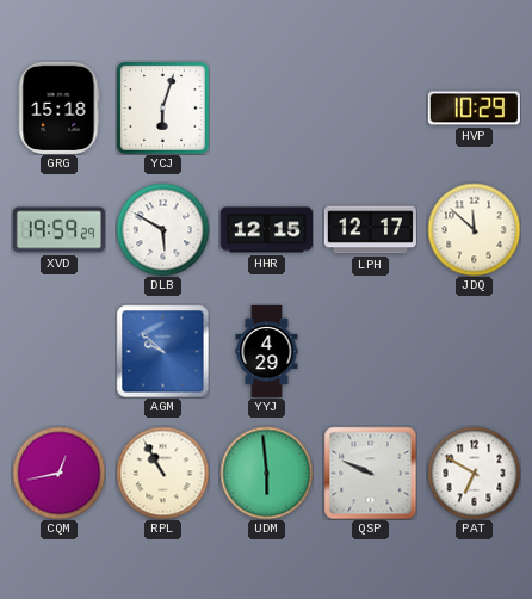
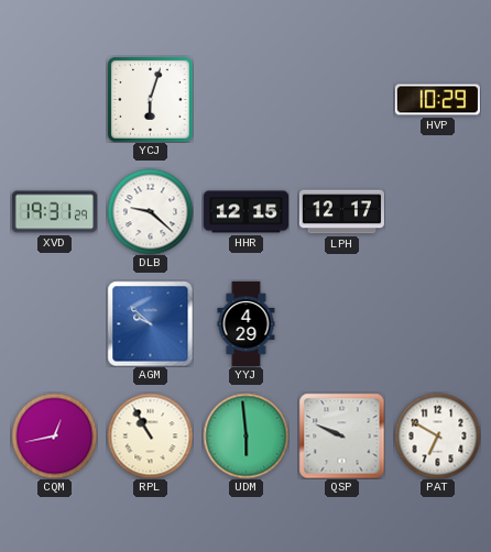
GRG: 15:18 -> none
XVD: 19:59 -> 19:31
DLB: 5:50 -> 9:22
JDQ: 11:52 -> none
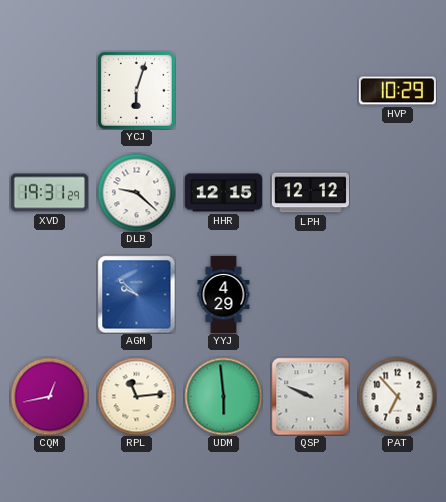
LPH: 12:17 -> 12:12
RPL: 10:55 -> 11:14
PAT: 6:50 -> 6:53
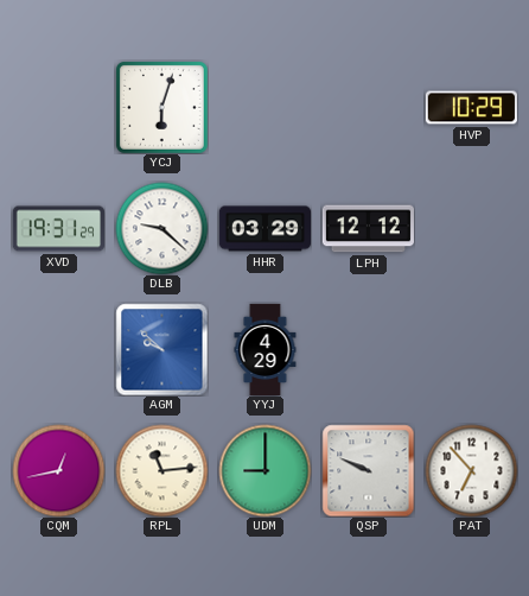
HHR: 12:15 -> 03:29
UDM: 5:59 -> 9:00
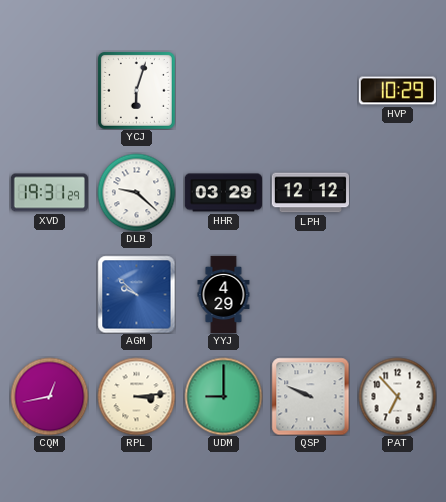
RPL: 11:14 -> 3:14
